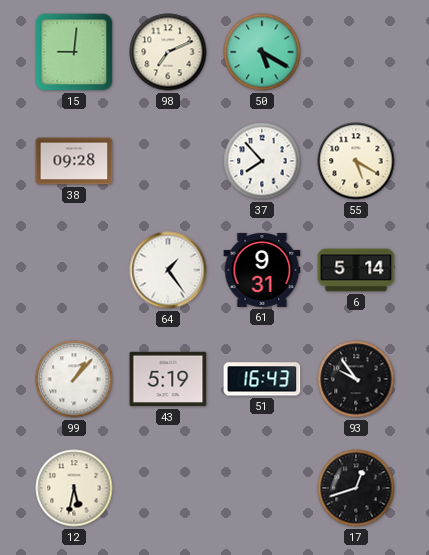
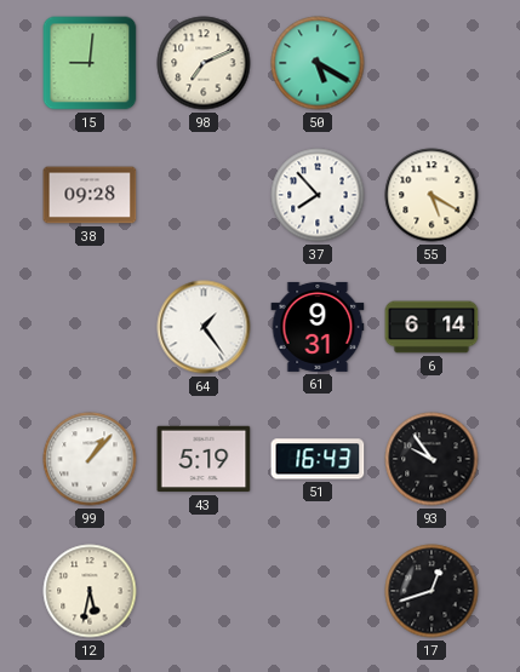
6: 5:14 -> 6:14
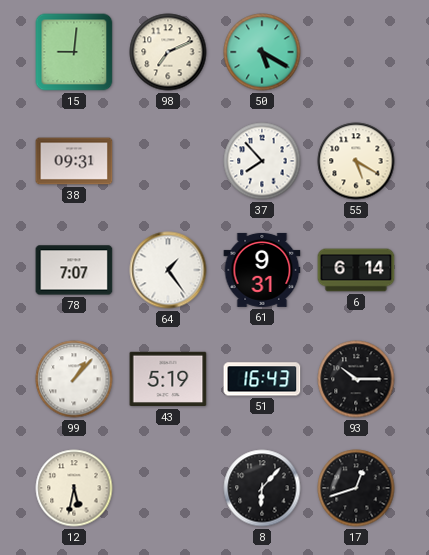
38: 09:28 -> 09:31
78: none -> 7:07
93: 9:54 -> 10:15
8: none -> 6:07
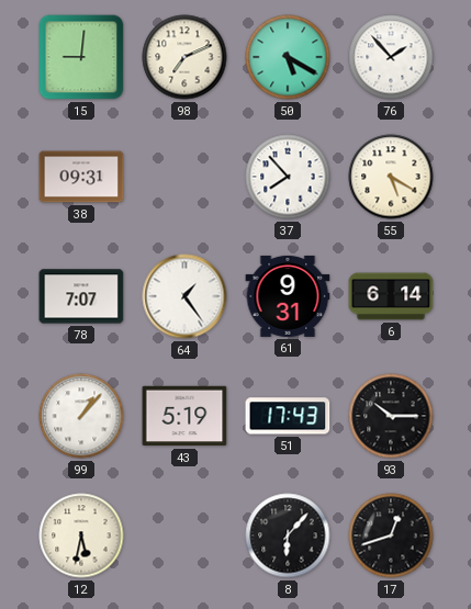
76: none -> 1:53
51: 16:43 -> 17:43
